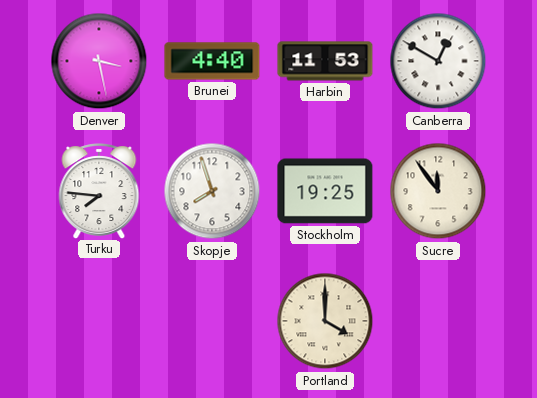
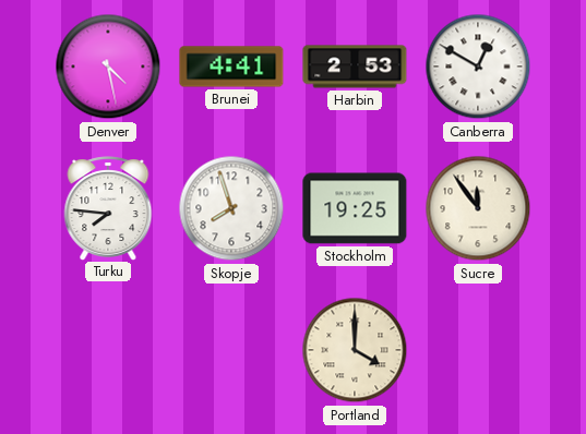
Denver: 3:28 -> 4:28
Brunei: 4:40 -> 4:41
Harbin: 11:53 -> 2:53
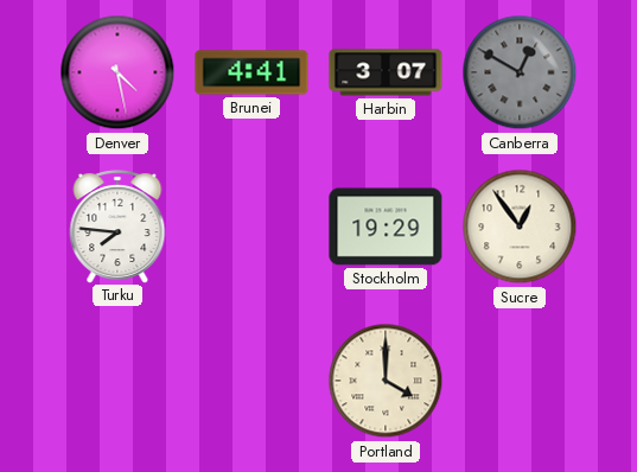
Harbin: 2:53 -> 3:07
Canberra dial: white -> grey
Skopje: 7:57 -> none
Stockholm: 19:25 -> 19:29
Sucre: 11:54 -> 12:54
